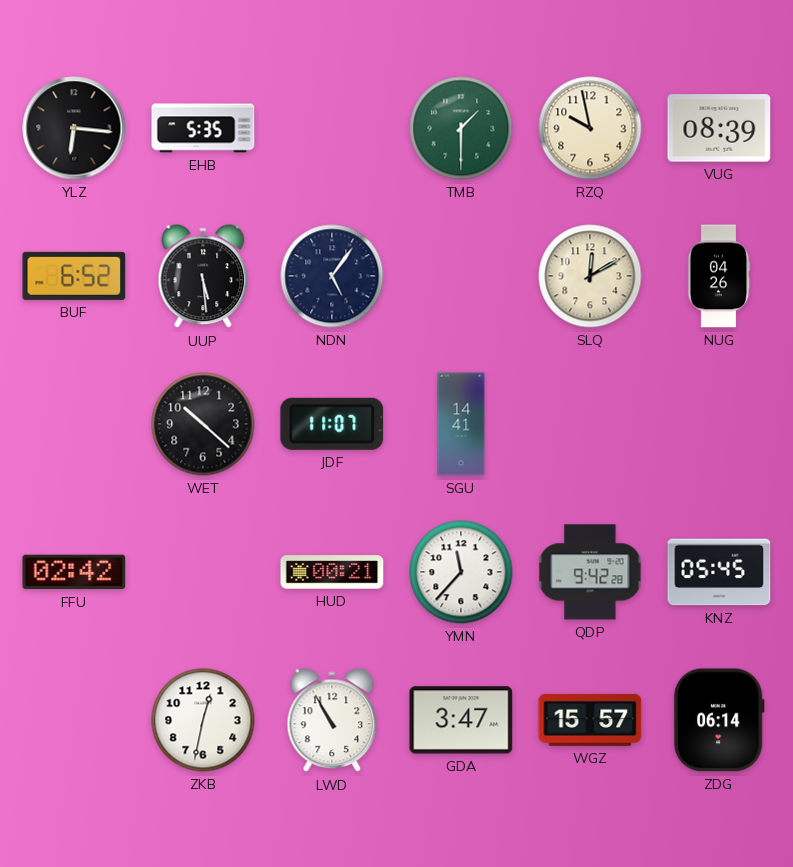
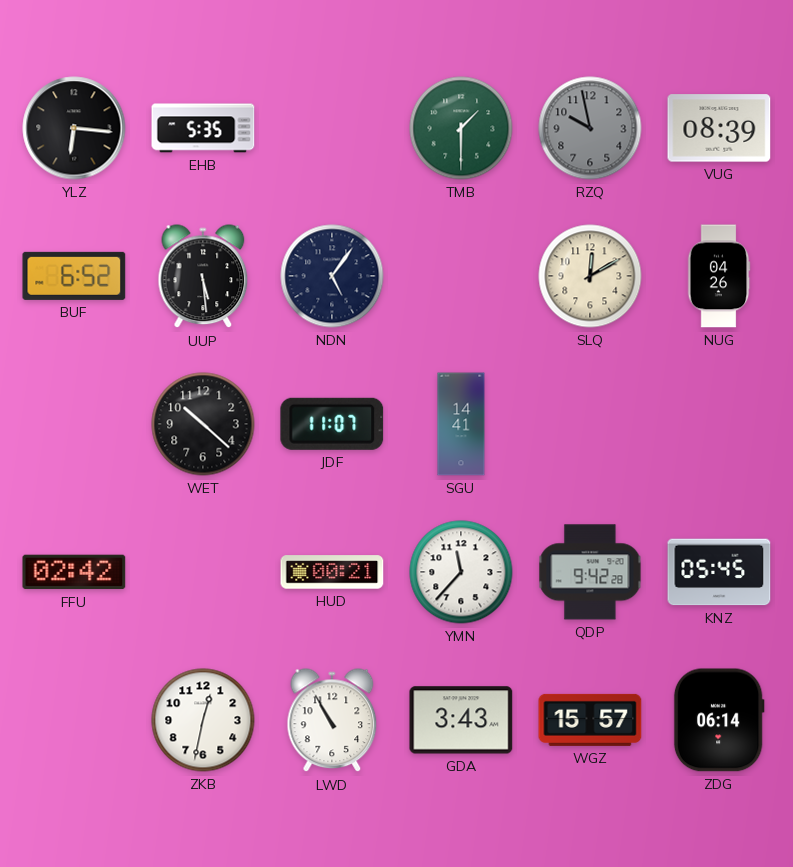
RZQ dial: cream -> grey
GDA: 3:47 -> 3:43
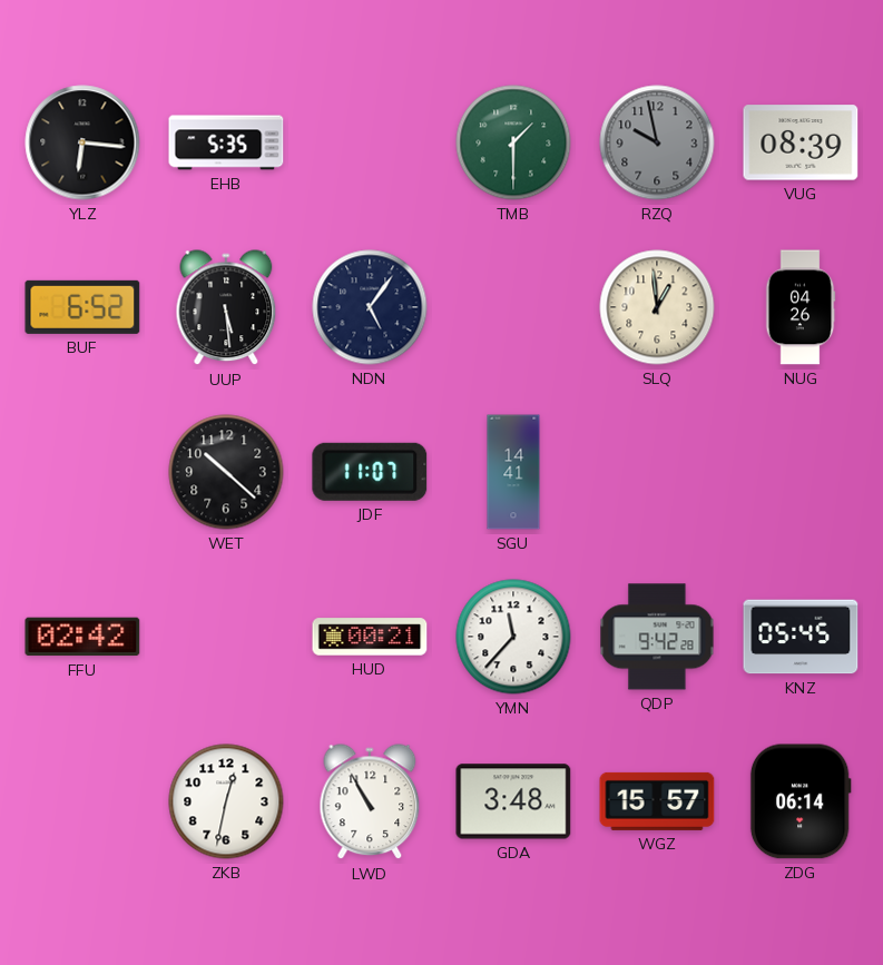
SLQ: 12:10 -> 12:59
GDA: 3:43 -> 3:48
